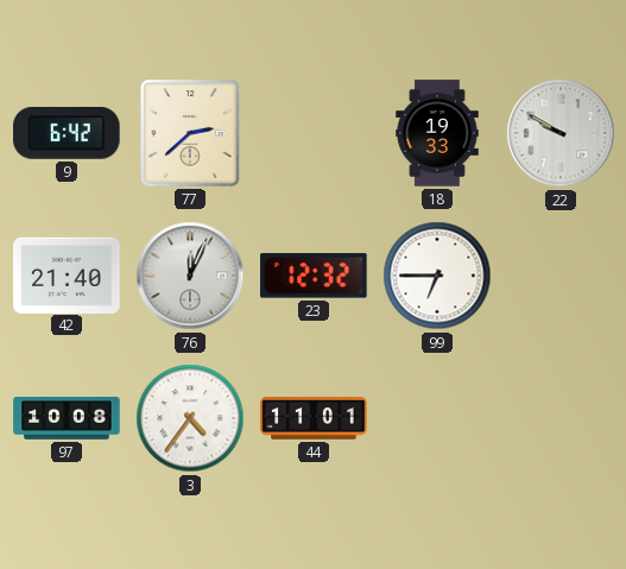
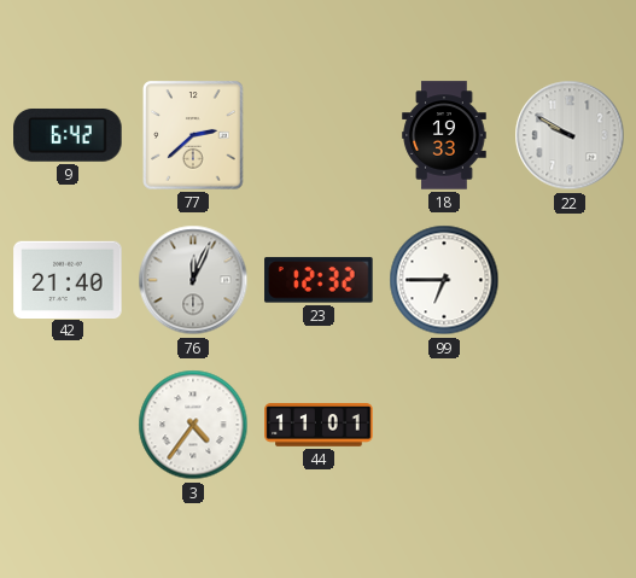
97: 10:08 -> none
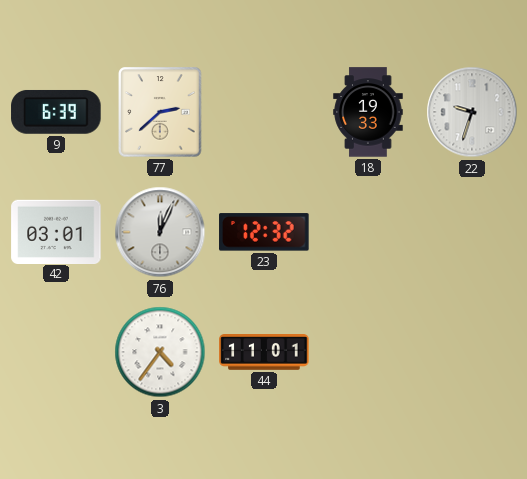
9: 6:42 -> 6:39
22: 9:50 -> 9:33
42: 21:40 -> 03:01
99: 6:45 -> none
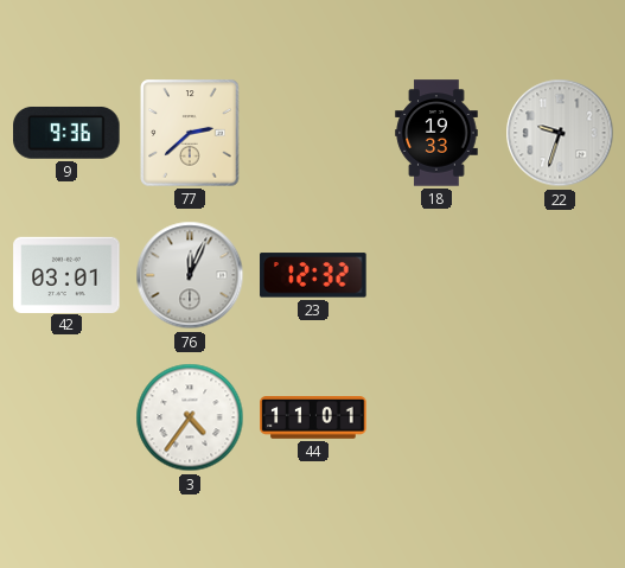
9: 6:39 -> 9:36
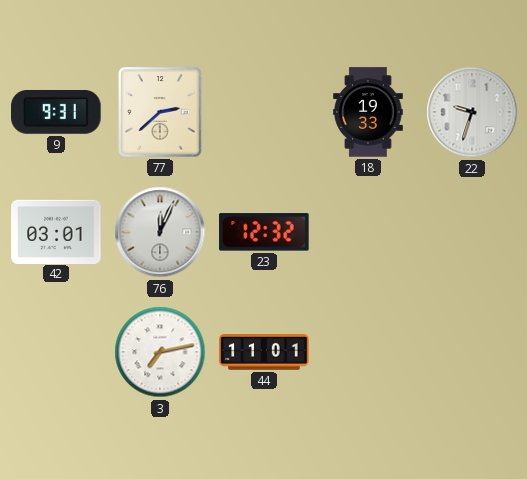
9: 9:36 -> 9:31
3: 4:36 -> 7:13
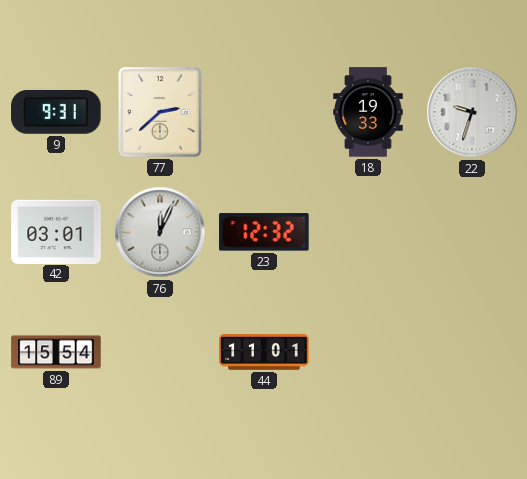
89: none -> 15:54
3: 7:13 -> none
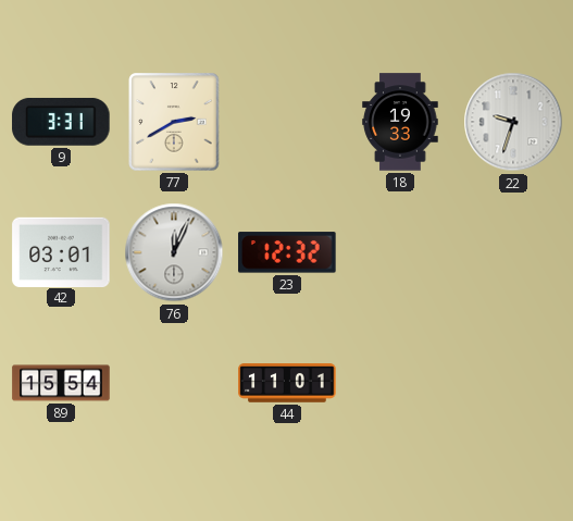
9: 9:31 -> 3:31
77: 2:38 -> 2:40
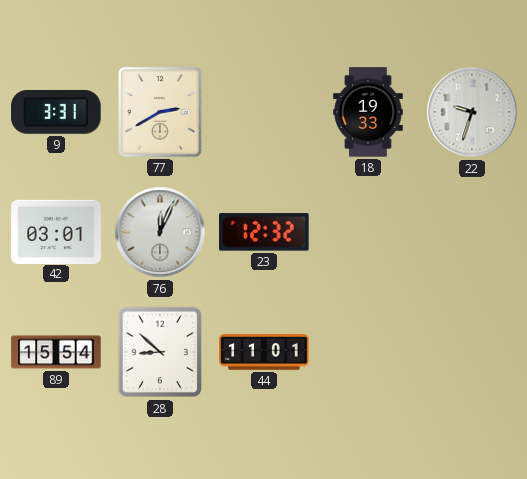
28: none -> 8:52
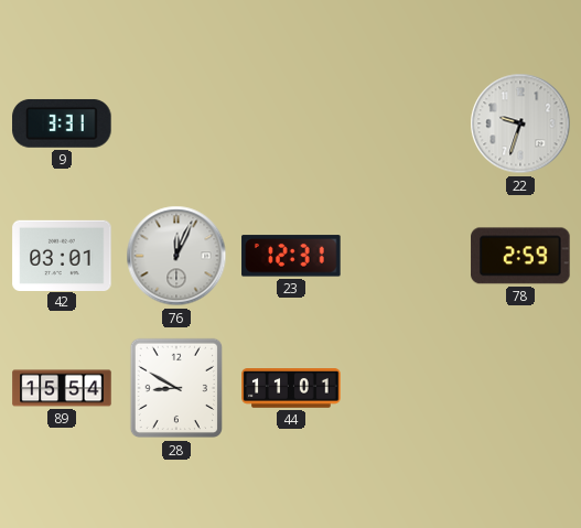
77: 2:40 -> none
18: 19:33 -> none
23: 12:32 -> 12:31
78: none -> 2:59
28: 8:52 -> 8:50
